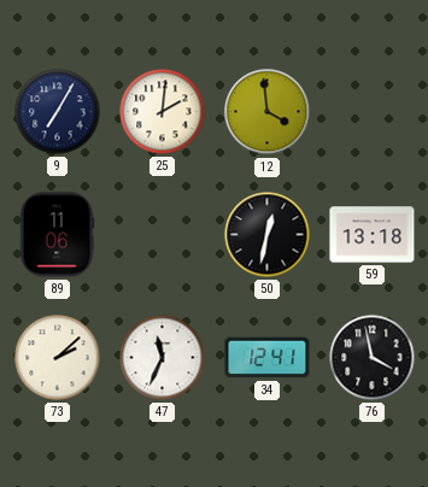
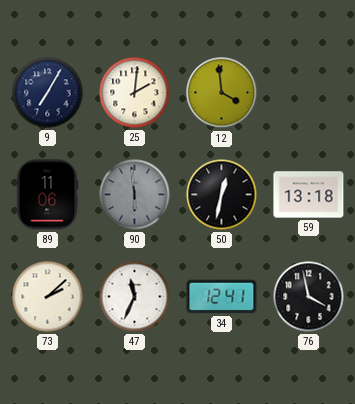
90: none -> 5:59
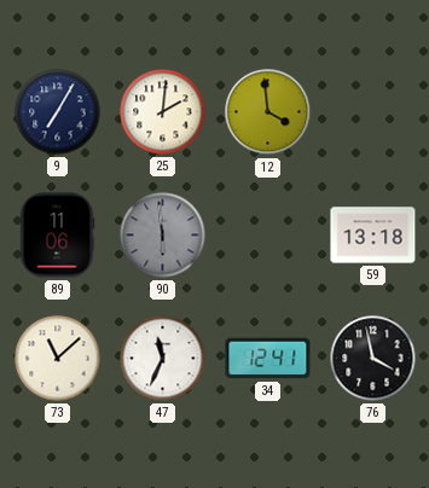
50: 12:32 -> none
73: 2:08 -> 11:08
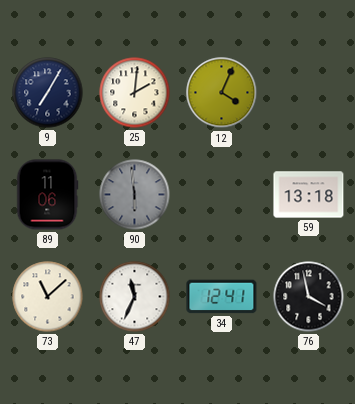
12: 3:59 -> 4:04
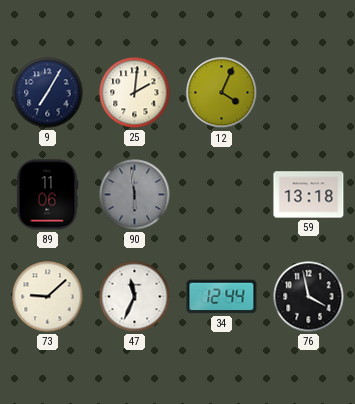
73: 11:08 -> 9:08
34: 12:41 -> 12:44
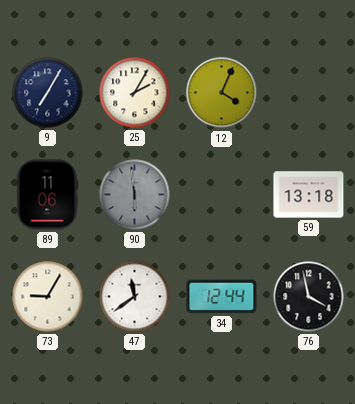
25: 2:01 -> 2:05
73: 9:08 -> 9:05
47: 11:34 -> 11:39
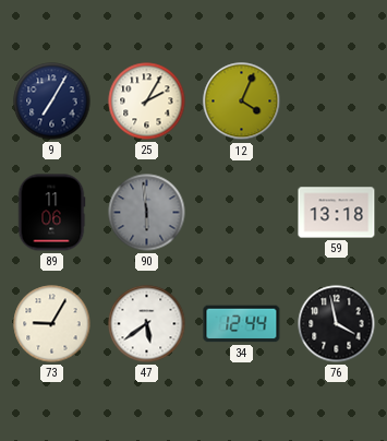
47: 11:39 -> 5:39
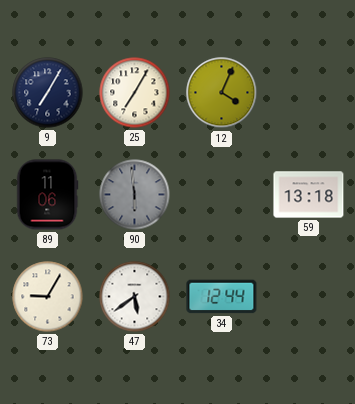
25: 2:05 -> 7:05
76: 3:58 -> none
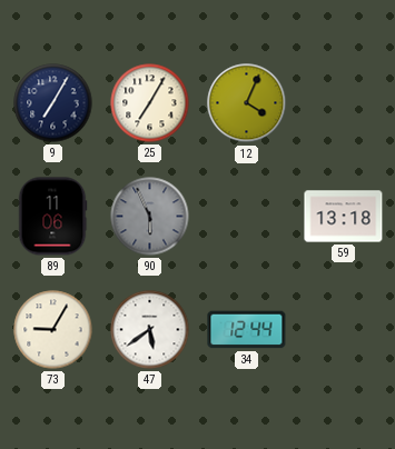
90: 5:59 -> 5:56
